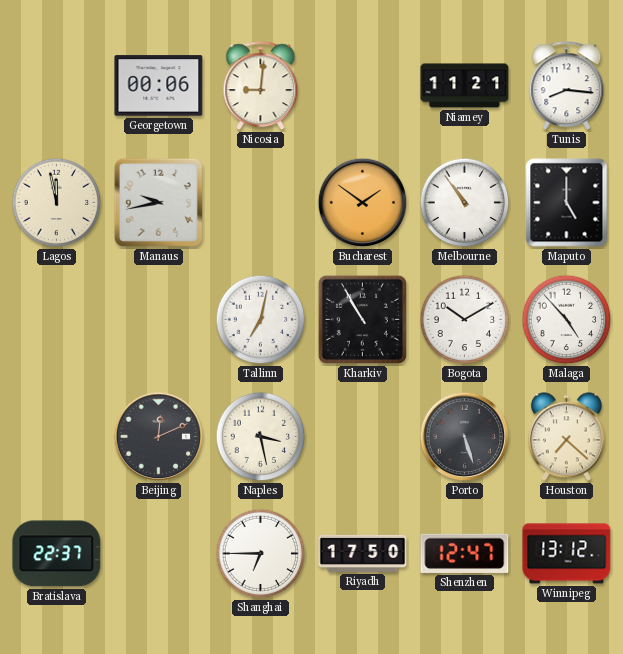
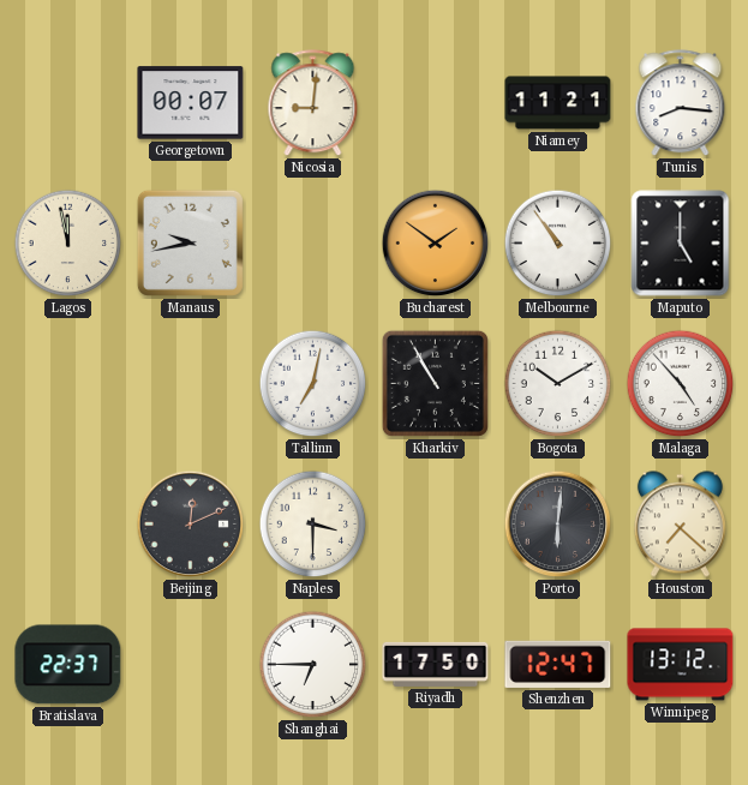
Georgetown: 00:06 -> 00:07
Naples: 3:28 -> 3:30
Porto: 5:27 -> 6:01
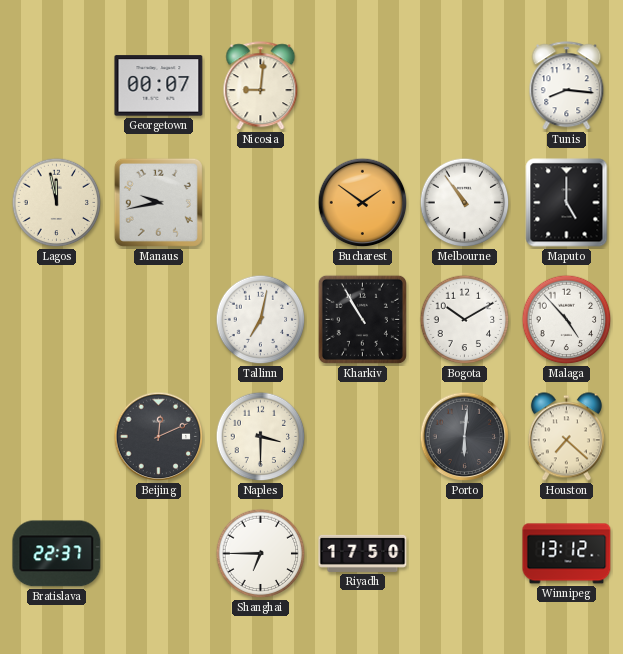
Niamey: 11:21 -> none
Shenzhen: 12:47 -> none
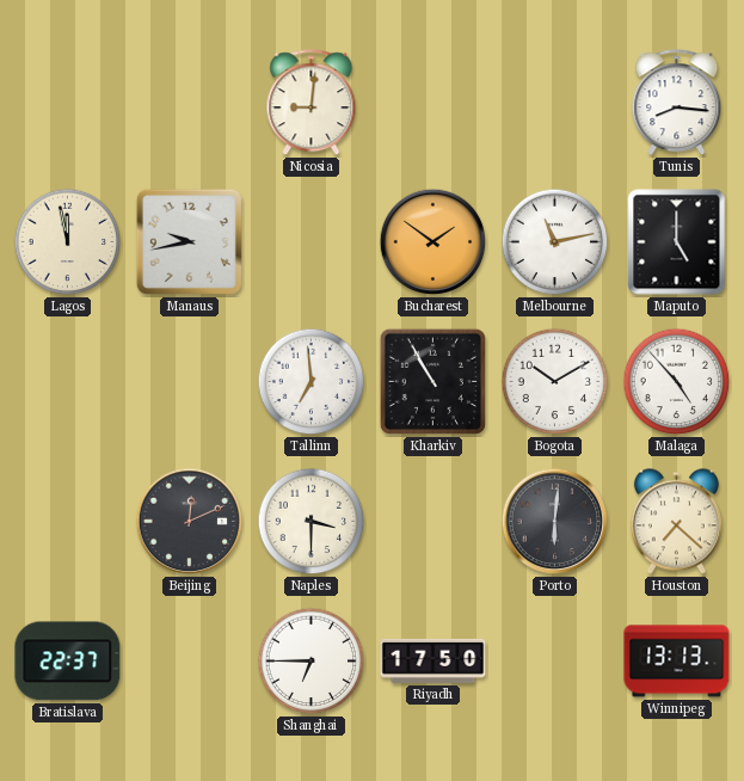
Georgetown: 00:07 -> none
Melbourne: 10:54 -> 11:13
Tallinn: 7:02 -> 6:59
Winnipeg: 13:12 -> 13:13
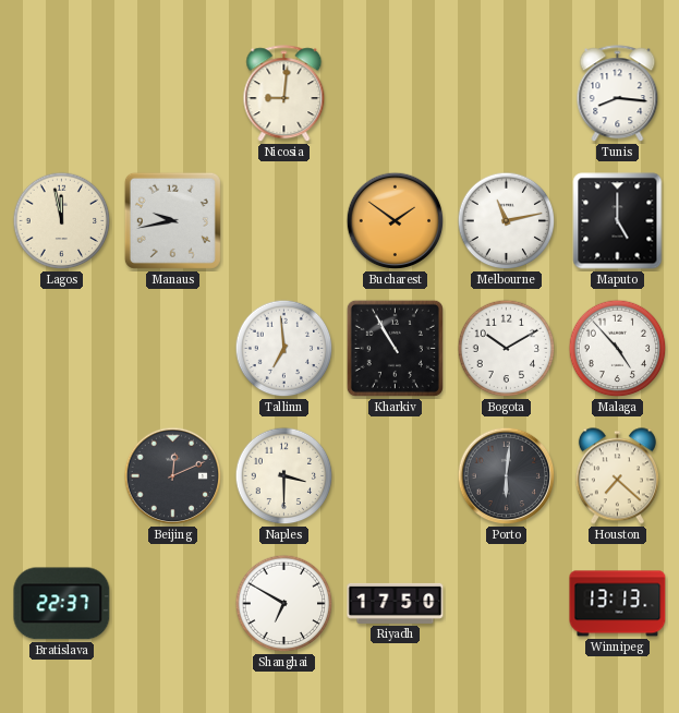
Shanghai: 6:45 -> 6:50
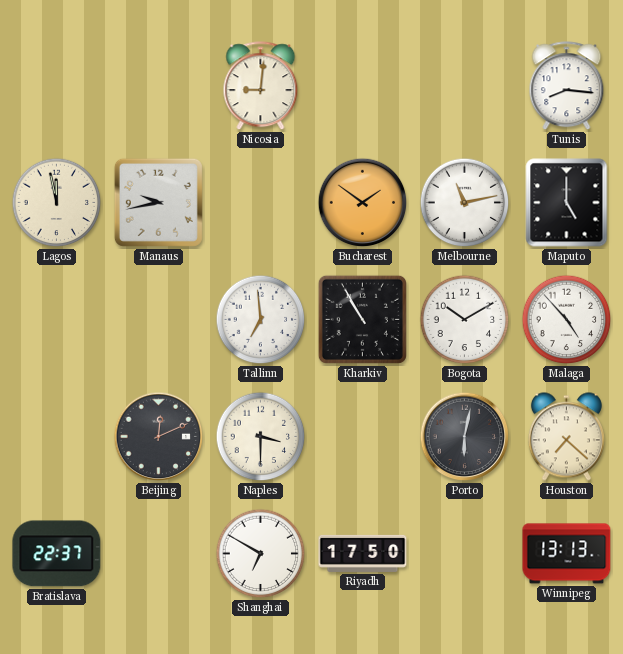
Porto: 6:01 -> 6:02
